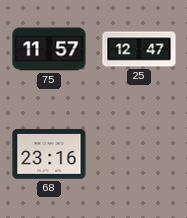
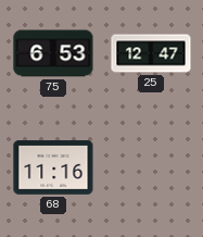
75: 11:57 -> 6:53
68: 23:16 -> 11:16
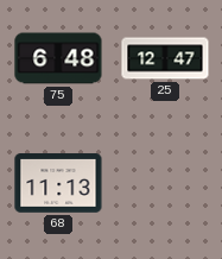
75: 6:53 -> 6:48
68: 11:16 -> 11:13
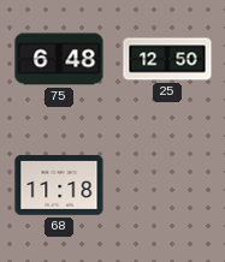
25: 12:47 -> 12:50
68: 11:13 -> 11:18
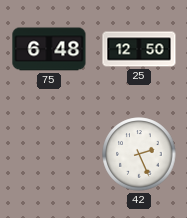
68: 11:18 -> none
42: none -> 2:26
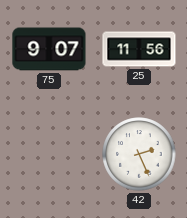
75: 6:48 -> 9:07
25: 12:50 -> 11:56
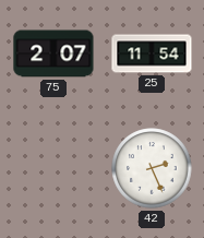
75: 9:07 -> 2:07
25: 11:56 -> 11:54
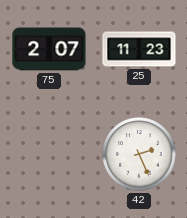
25: 11:54 -> 11:23
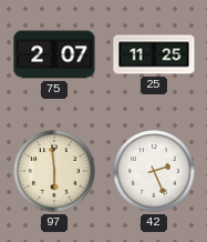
25: 11:23 -> 11:25
97: none -> 5:59
